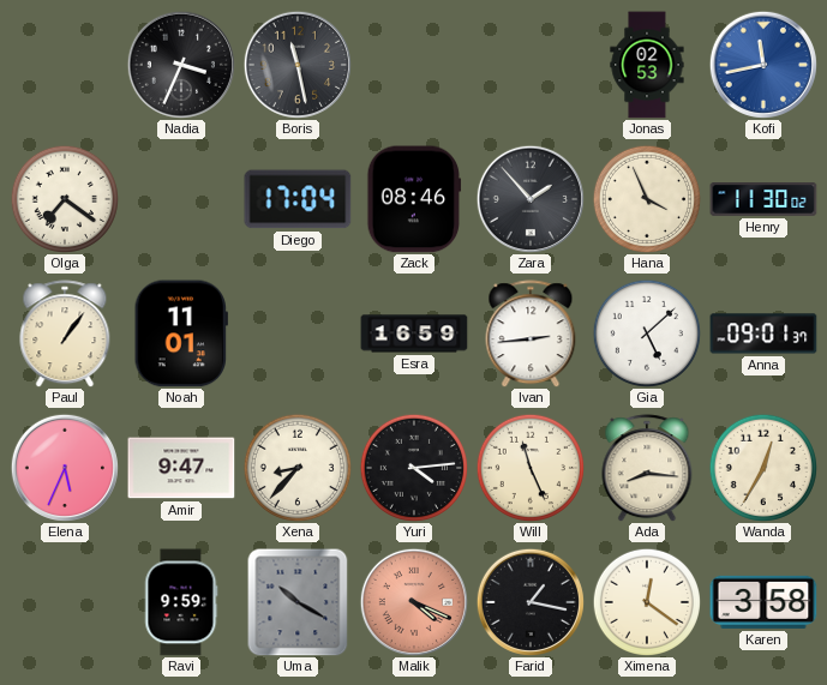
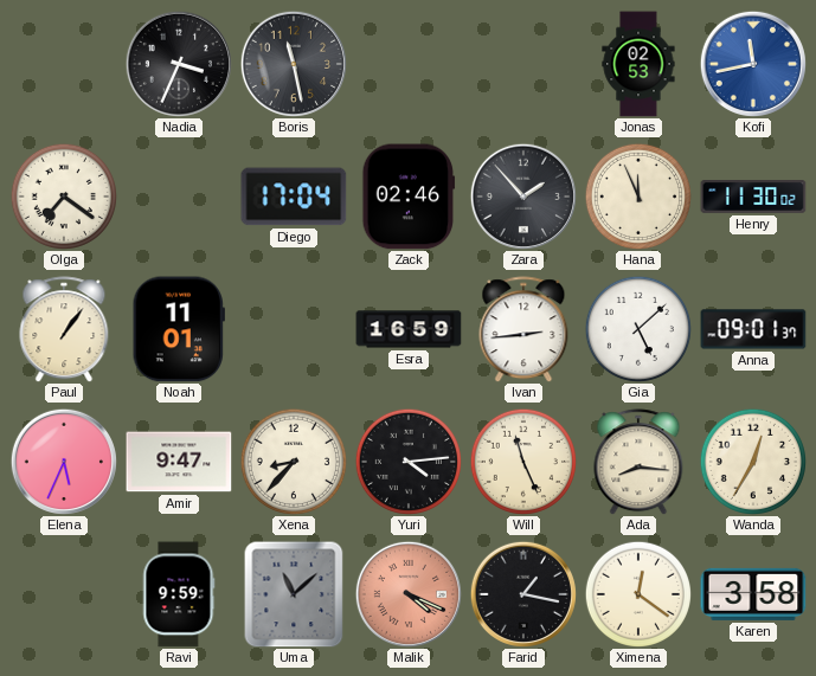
Zack: 08:46 -> 02:46
Hana: 3:56 -> 11:56
Uma: 10:20 -> 11:08
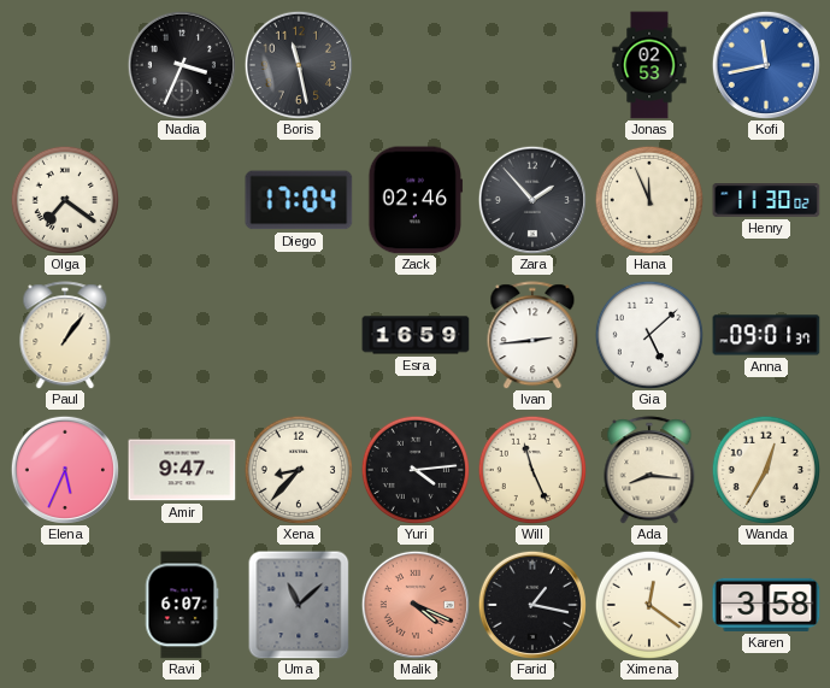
Noah: 11:01 -> none
Ravi: 9:59 -> 6:07
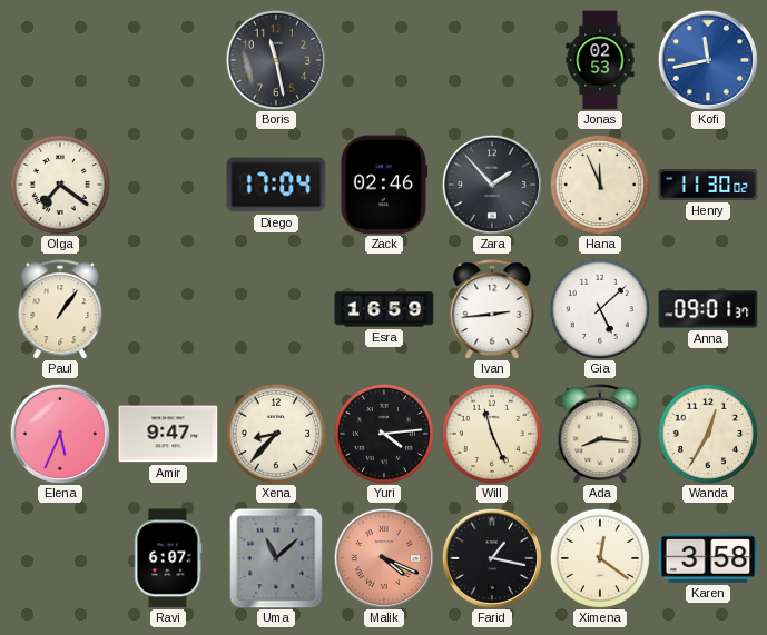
Nadia: 3:34 -> none
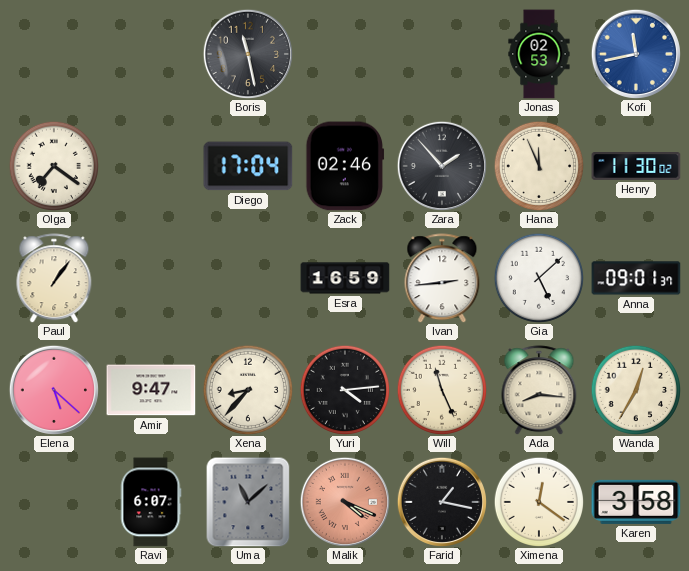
Elena: 5:34 -> 5:22
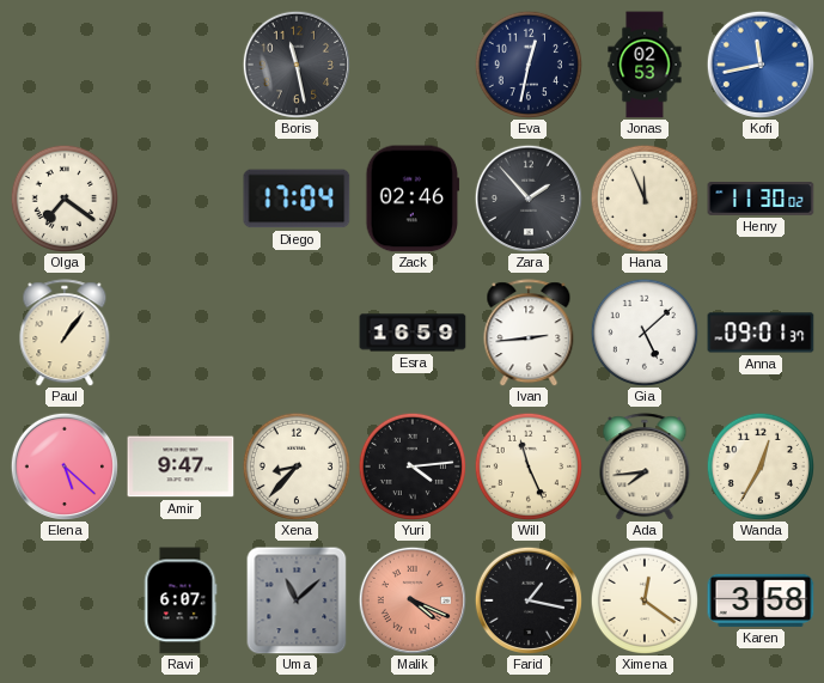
Eva: none -> 12:32
Ada: 8:16 -> 7:44
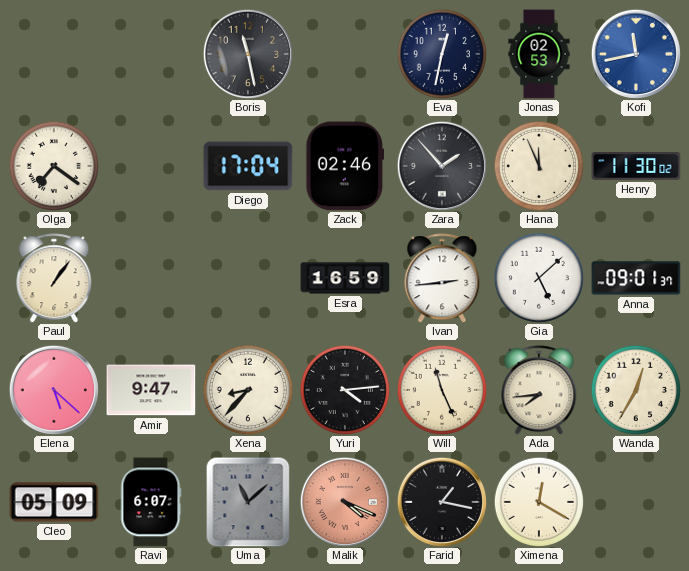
Cleo: none -> 05:09
Ximena: 12:21 -> 12:20
Karen: 3:58 -> none
